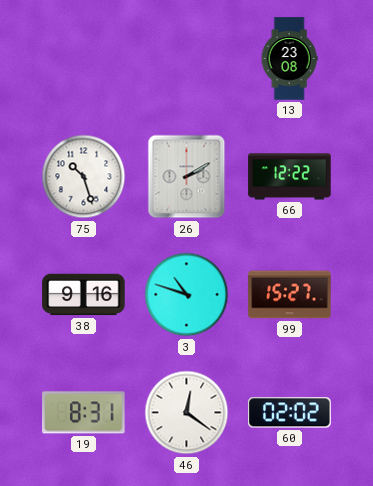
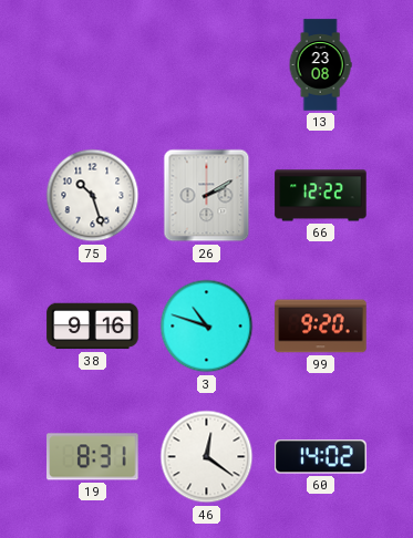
99: 15:27 -> 9:20
60: 02:02 -> 14:02
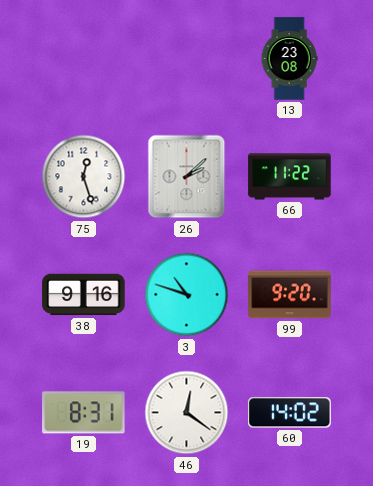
75: 10:27 -> 12:27
26: 2:10 -> 2:08
66: 12:22 -> 11:22
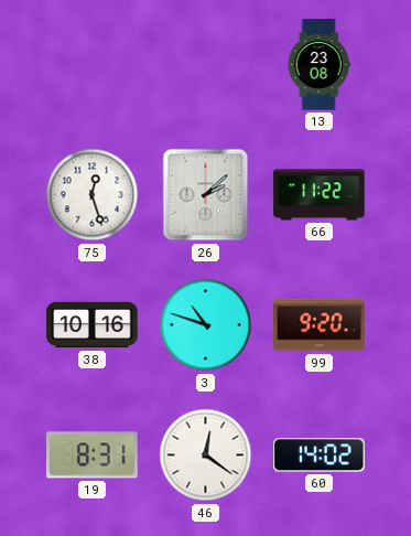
38: 9:16 -> 10:16
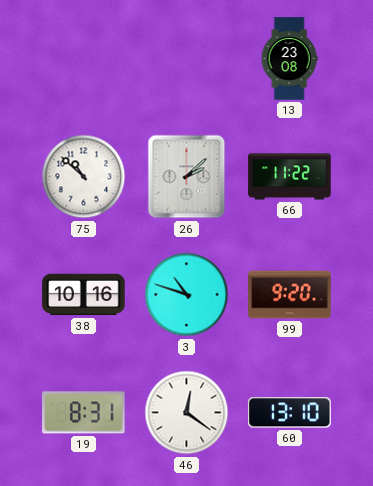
75: 12:27 -> 10:52
60: 14:02 -> 13:10
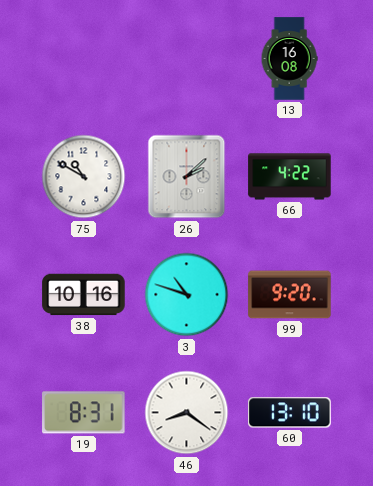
13: 23:08 -> 16:08
75: 10:52 -> 10:50
66: 11:22 -> 4:22
46: 12:21 -> 8:21
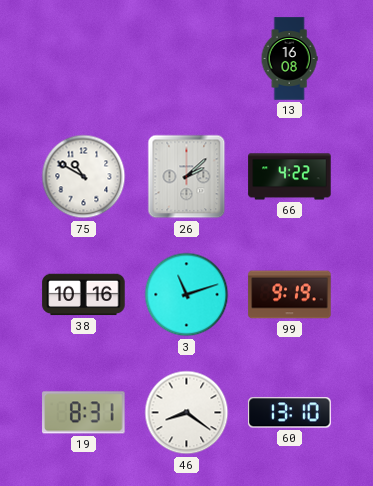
3: 10:48 -> 11:12
99: 9:20 -> 9:19
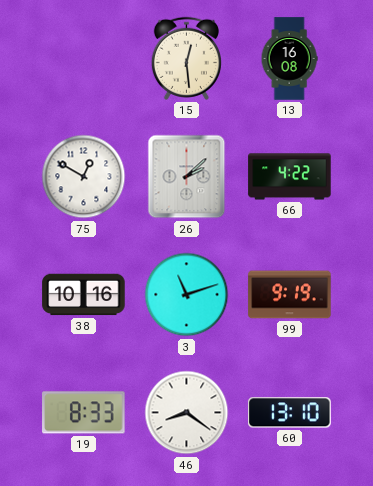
15: none -> 12:29
75: 10:50 -> 12:50
19: 8:31 -> 8:33
